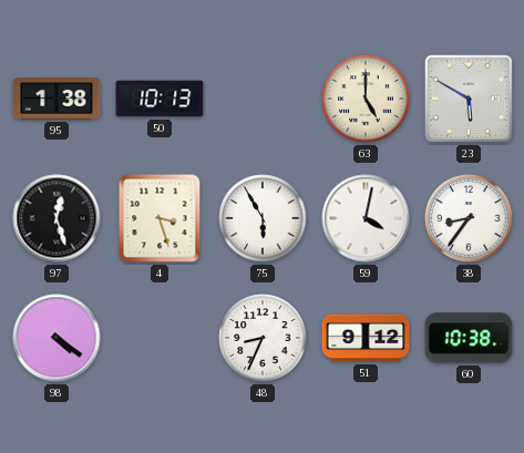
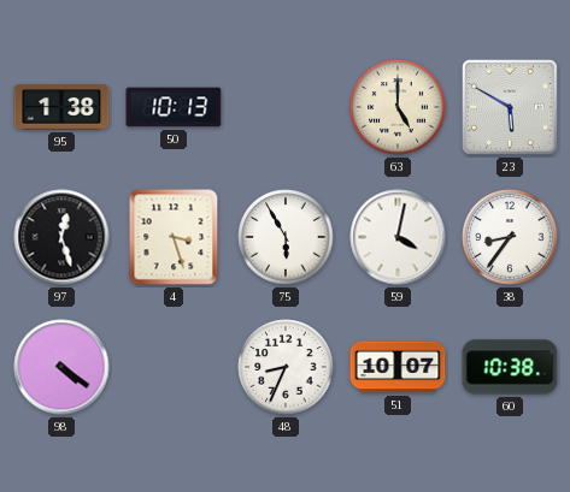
51: 9:12 -> 10:07
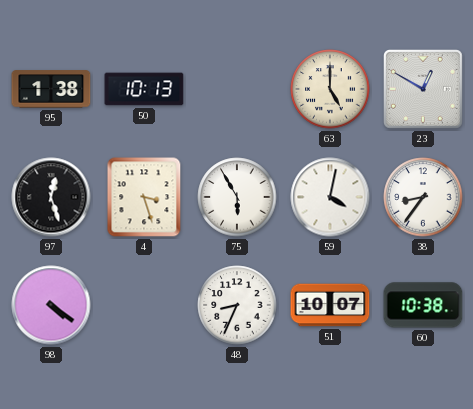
23: 5:50 -> 12:50
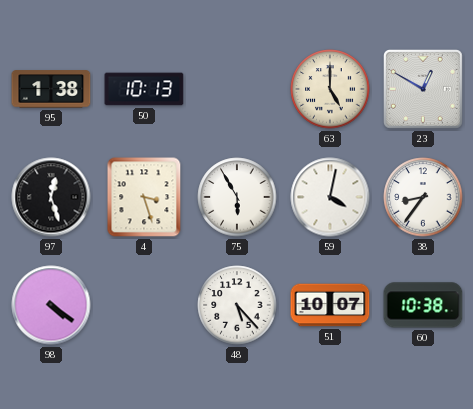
48: 8:34 -> 5:23
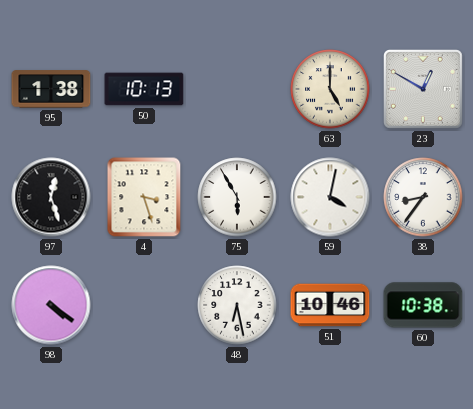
48: 5:23 -> 6:28
51: 10:07 -> 10:46
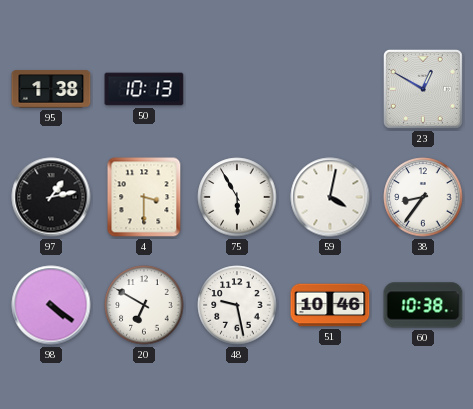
63: 5:00 -> none
97: 12:27 -> 1:13
4: 3:27 -> 3:30
20: none -> 6:50
48: 6:28 -> 9:28
